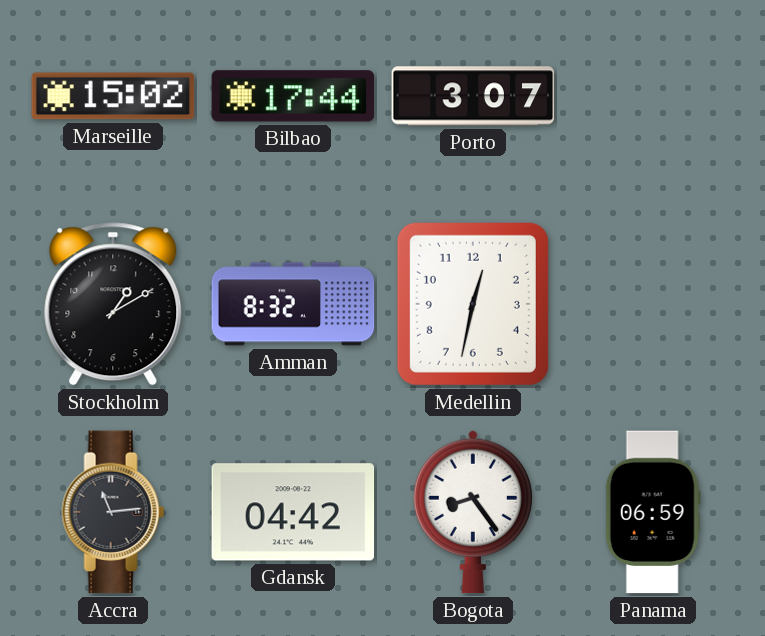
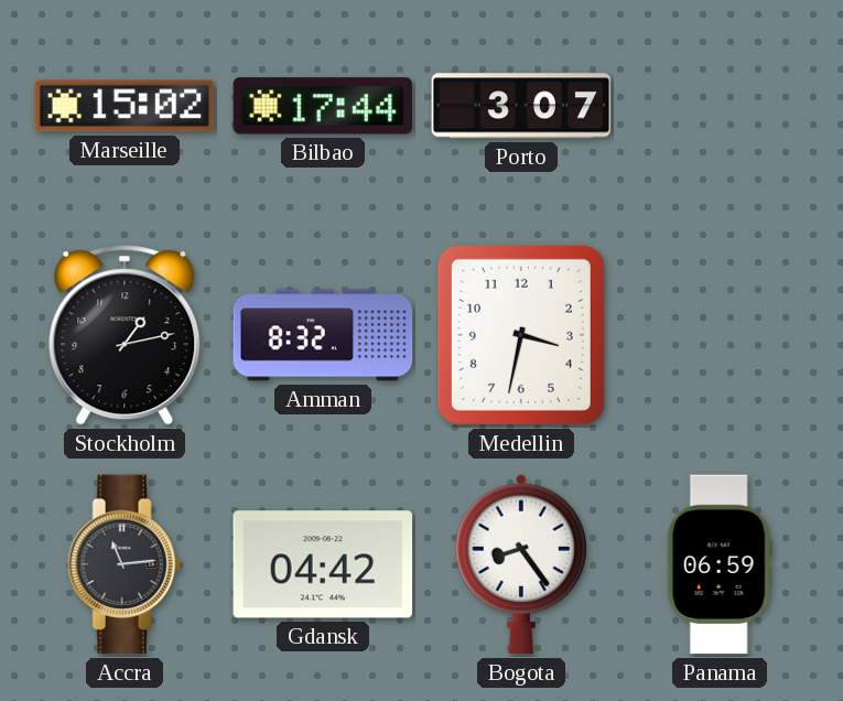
Stockholm: 1:10 -> 1:13
Medellin: 12:32 -> 3:32
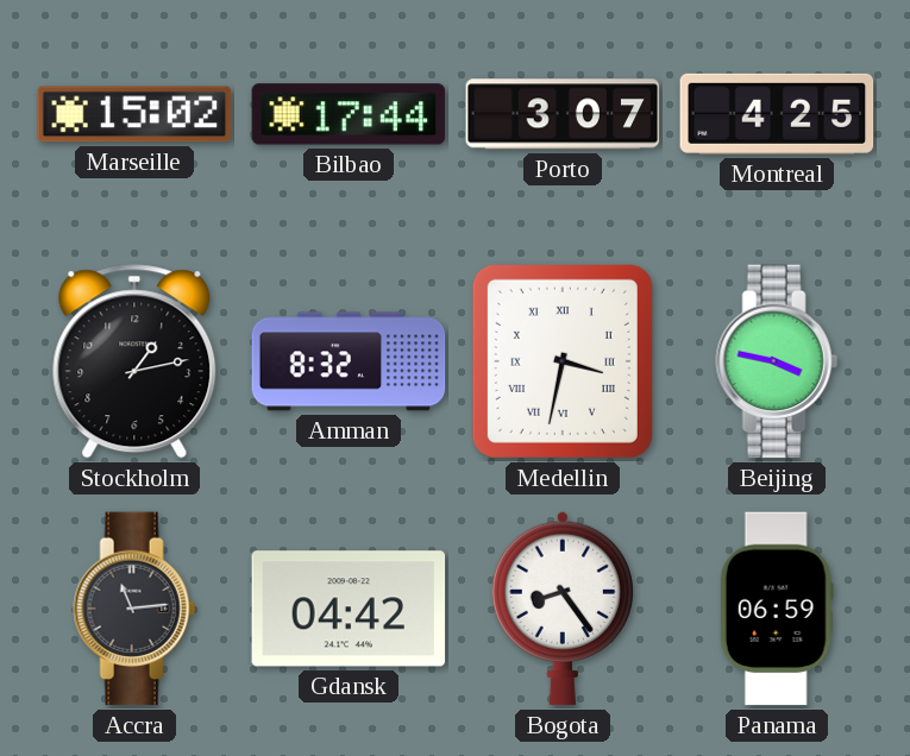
Montreal: none -> 4:25
Medellin numerals: Arabic -> Roman
Beijing: none -> 3:47
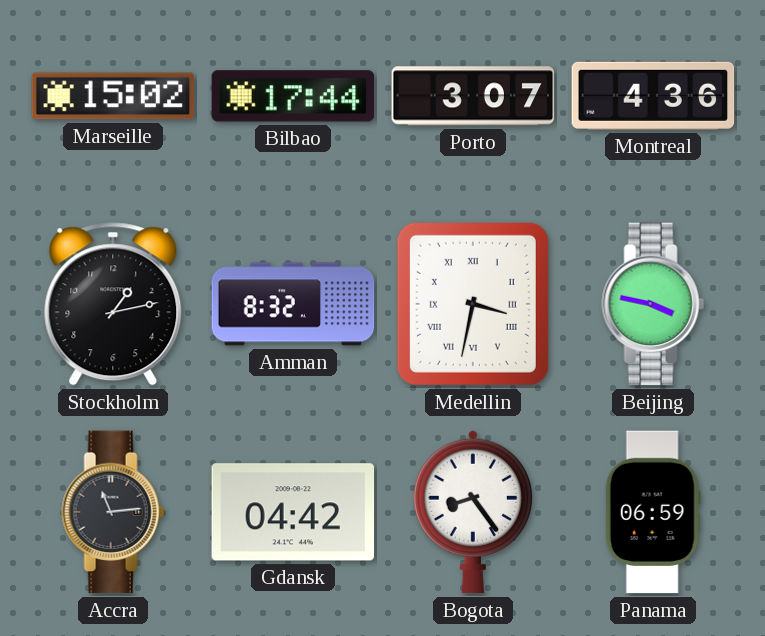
Montreal: 4:25 -> 4:36
